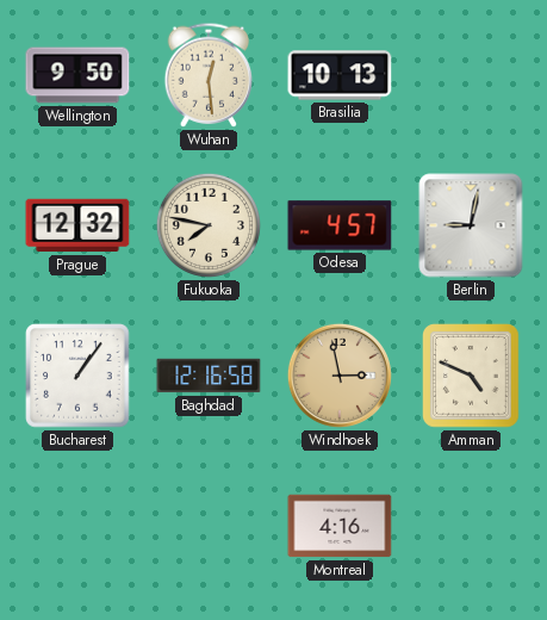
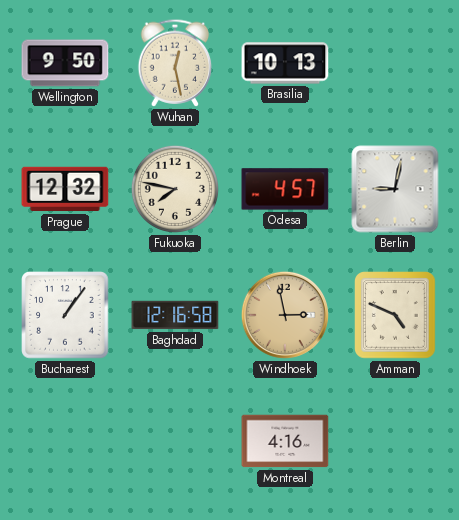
Wuhan: 12:29 -> 12:28
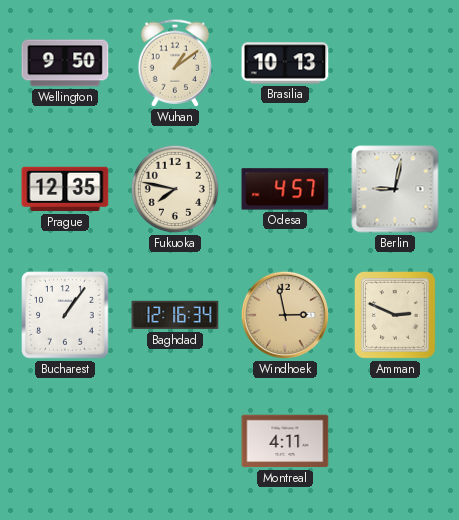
Wuhan: 12:28 -> 1:09
Prague: 12:32 -> 12:35
Baghdad: 12:16:58 -> 12:16:34
Amman: 4:49 -> 2:49
Montreal: 4:16 -> 4:11
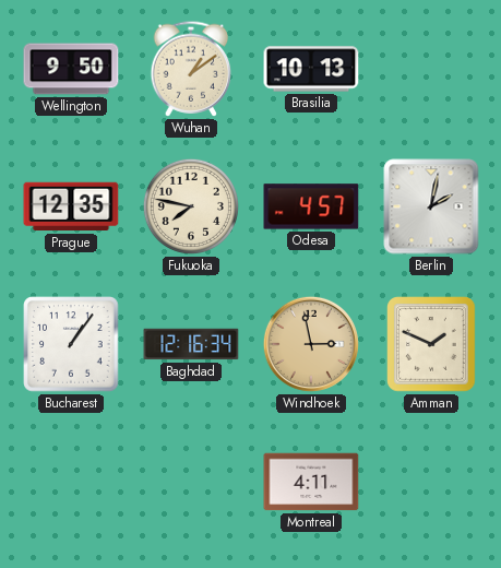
Berlin: 9:02 -> 2:02
Amman: 2:49 -> 1:49
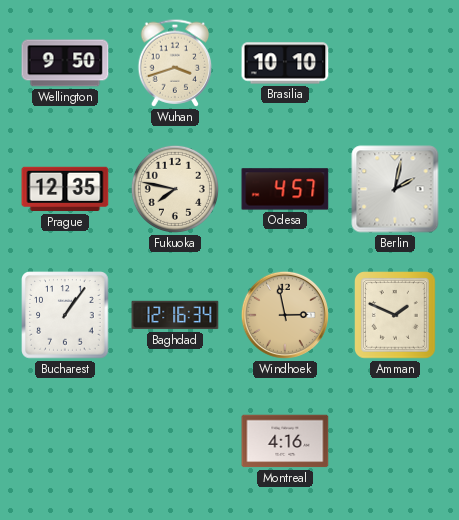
Wuhan: 1:09 -> 3:42
Brasilia: 10:13 -> 10:10
Montreal: 4:11 -> 4:16
